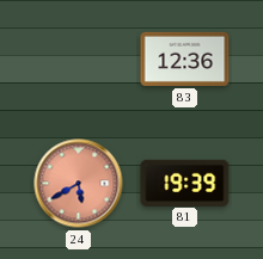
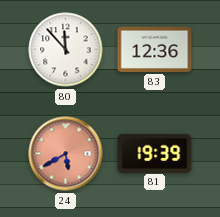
80: none -> 11:53
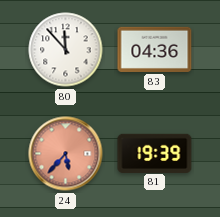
83: 12:36 -> 04:36
24: 5:40 -> 5:37
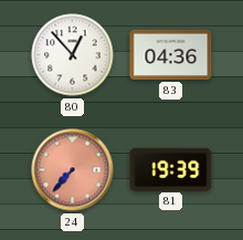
80: 11:53 -> 12:53
24: 5:37 -> 7:37
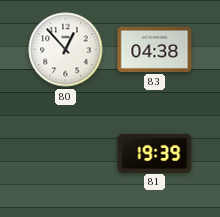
83: 04:36 -> 04:38
24: 7:37 -> none
